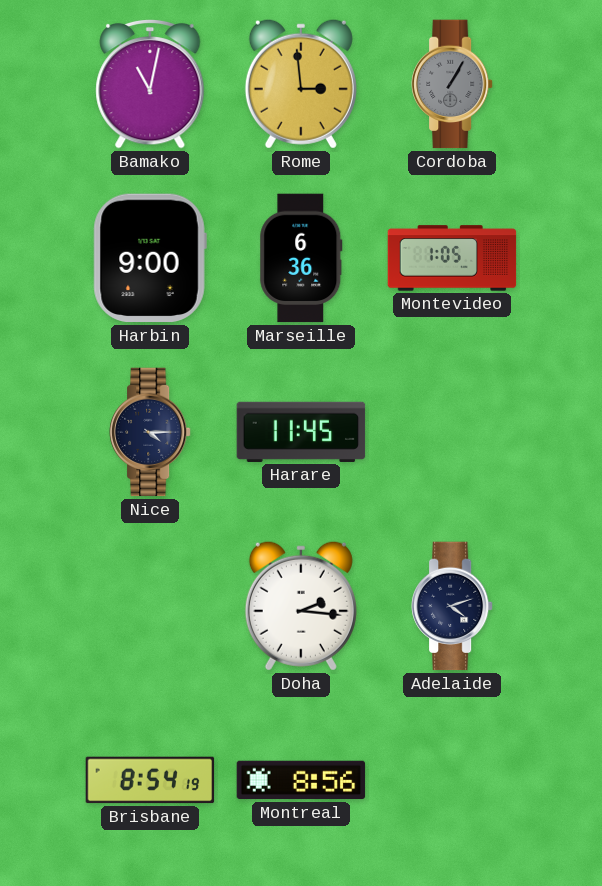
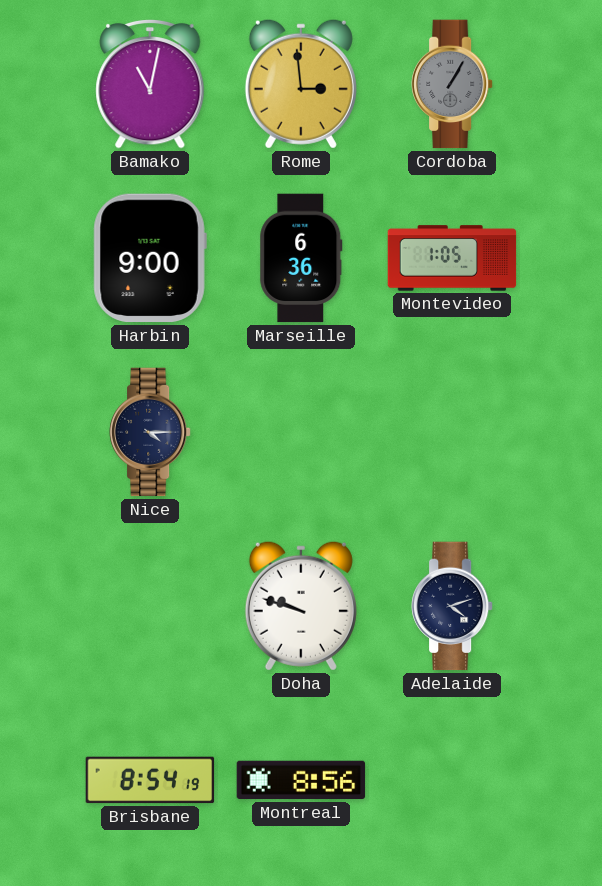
Harare: 11:45 -> none
Doha: 2:16 -> 9:48
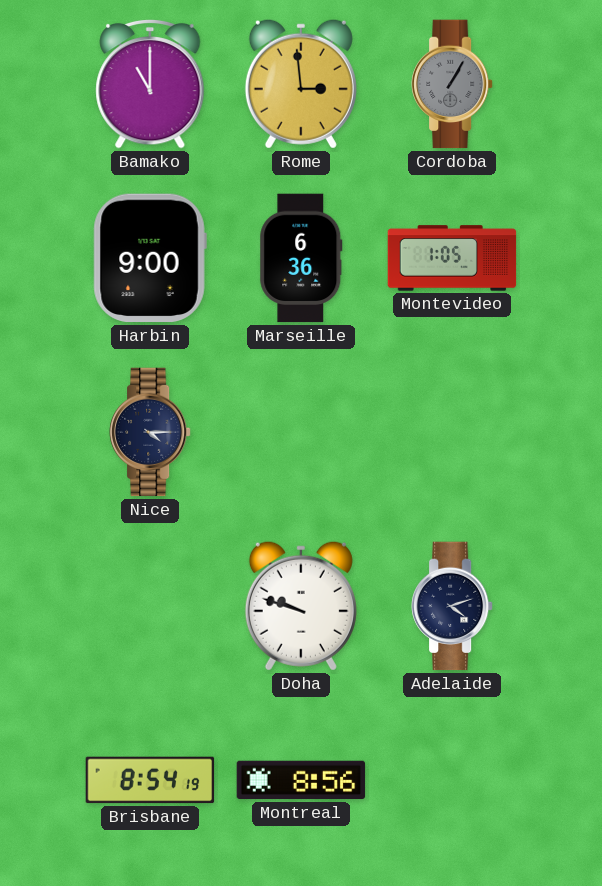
Bamako: 11:02 -> 11:00
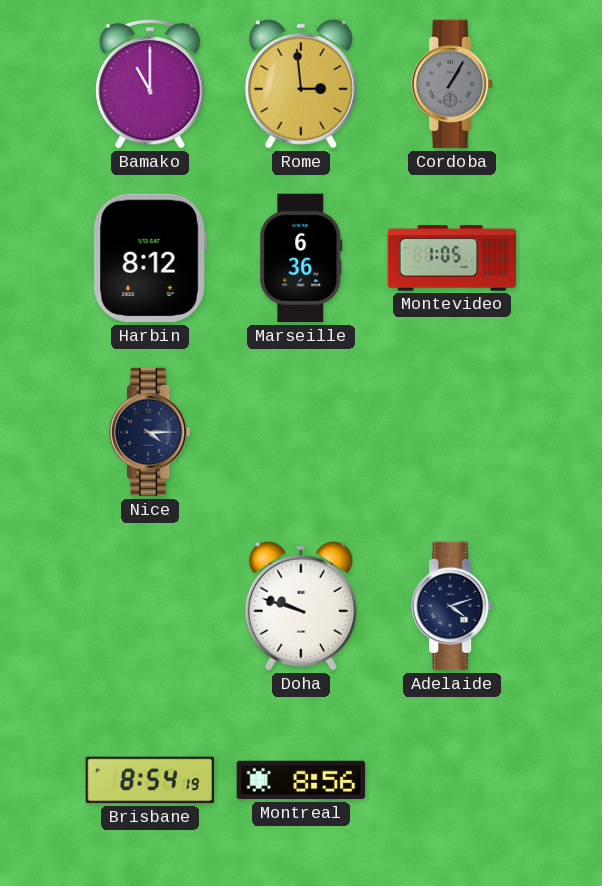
Harbin: 9:00 -> 8:12
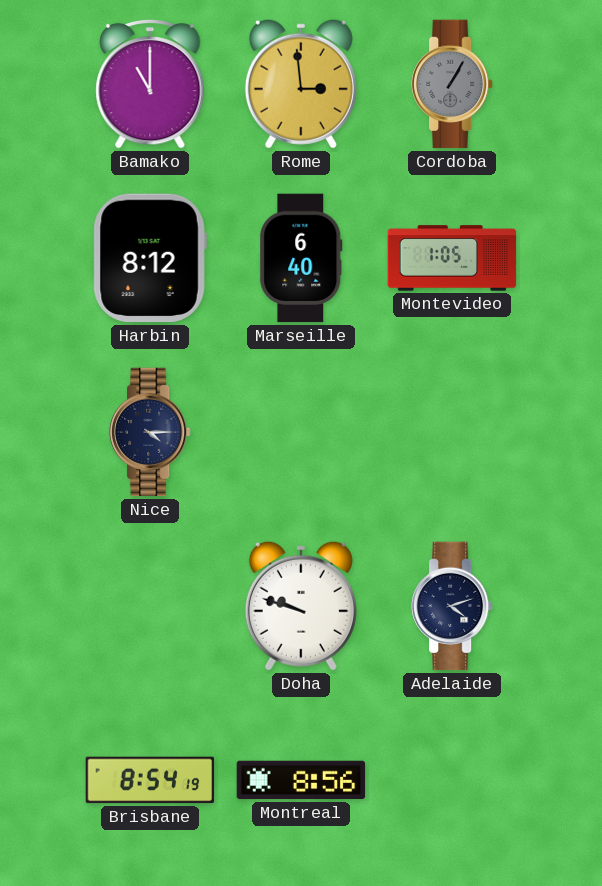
Marseille: 6:36 -> 6:40
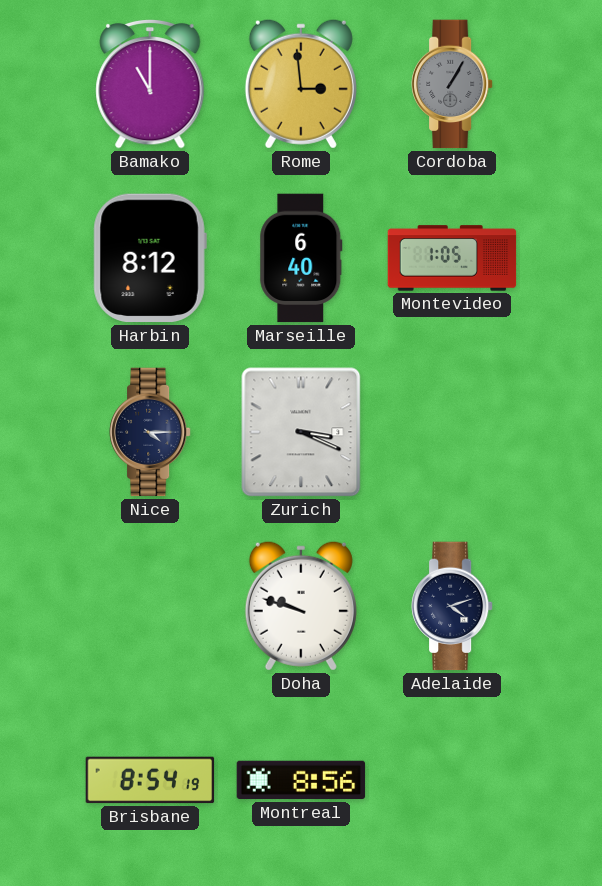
Zurich: none -> 3:19
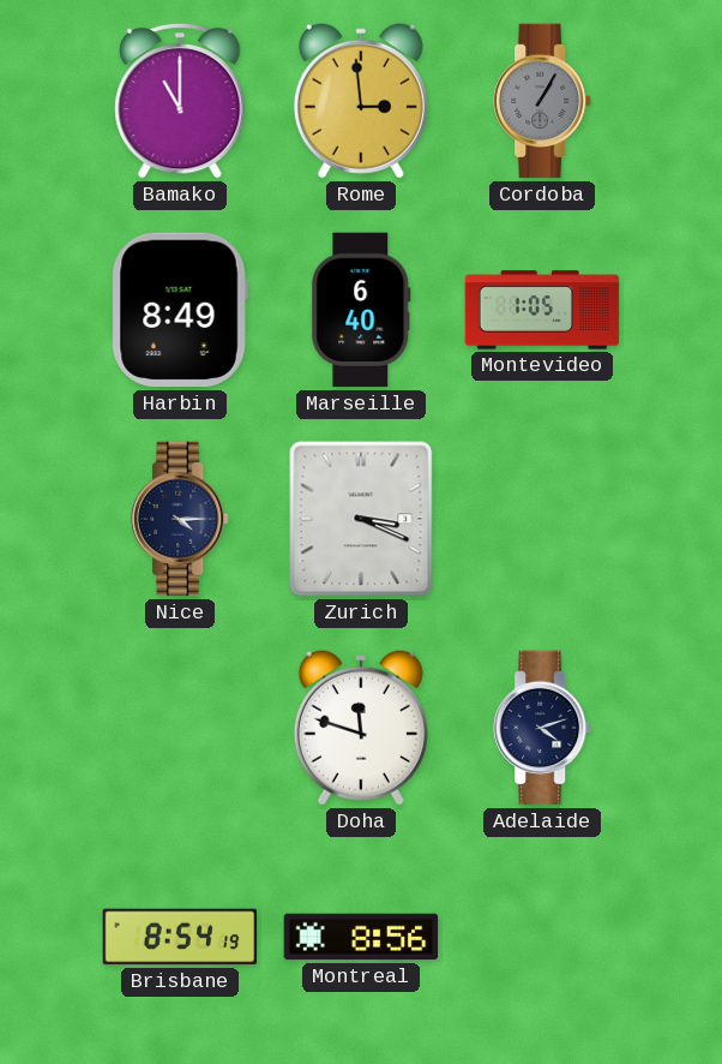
Harbin: 8:12 -> 8:49
Doha: 9:48 -> 11:48
